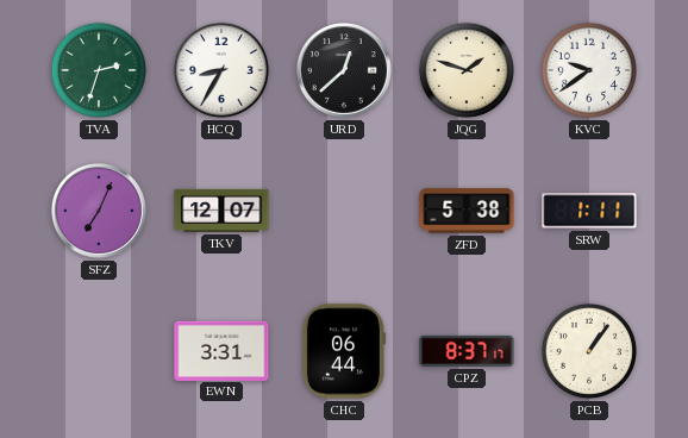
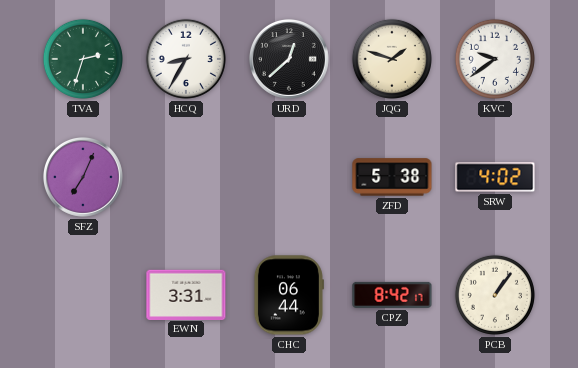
TKV: 12:07 -> none
SRW: 1:11 -> 4:02
CPZ: 8:37 -> 8:42
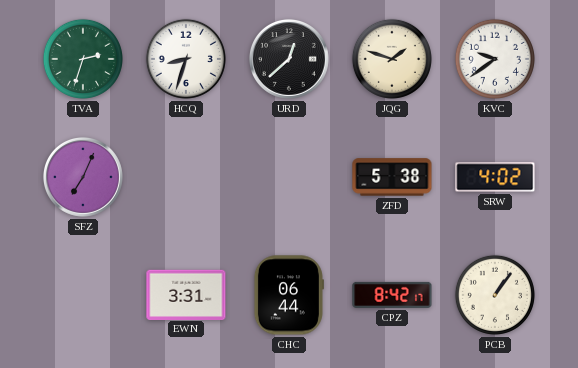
HCQ: 8:35 -> 8:33
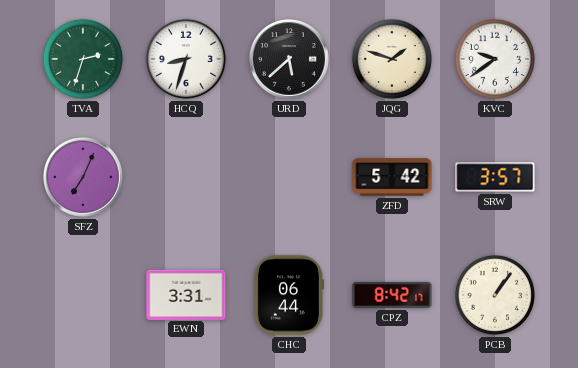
URD: 12:38 -> 5:38
ZFD: 5:38 -> 5:42
SRW: 4:02 -> 3:57
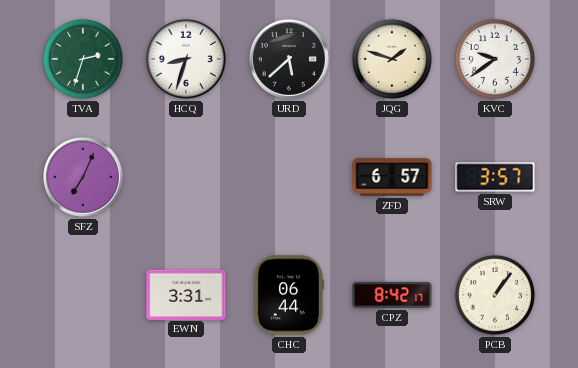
ZFD: 5:42 -> 6:57
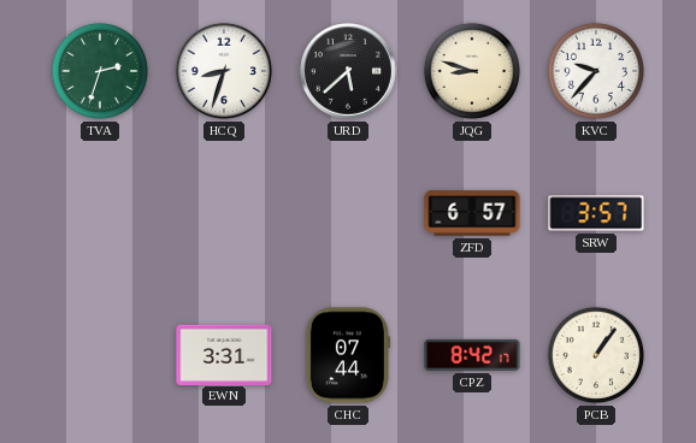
JQG: 1:48 -> 8:48
KVC: 9:39 -> 9:37
SFZ: 7:04 -> none
CHC: 06:44 -> 07:44
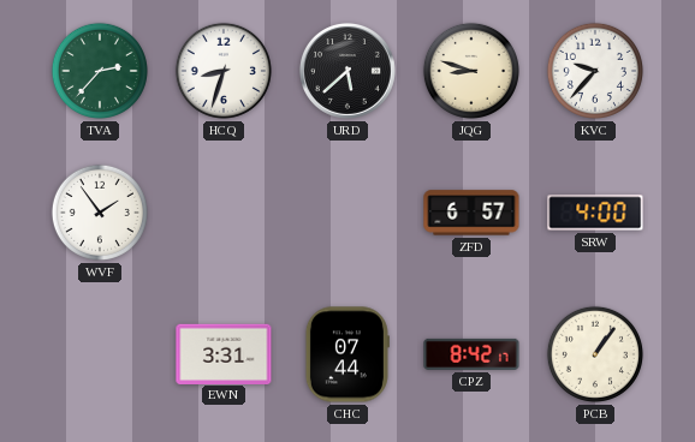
TVA: 2:33 -> 2:37
WVF: none -> 1:54
SRW: 3:57 -> 4:00
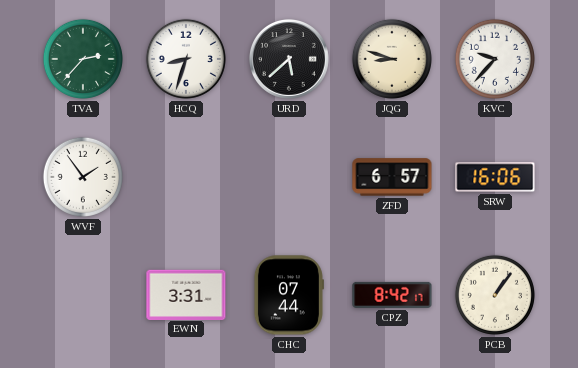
SRW: 4:00 -> 16:06
